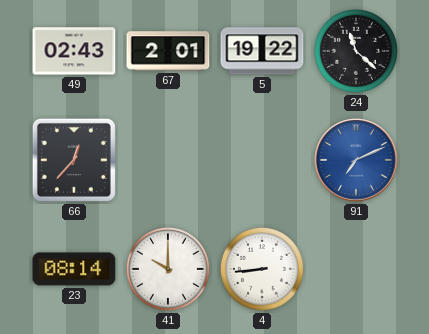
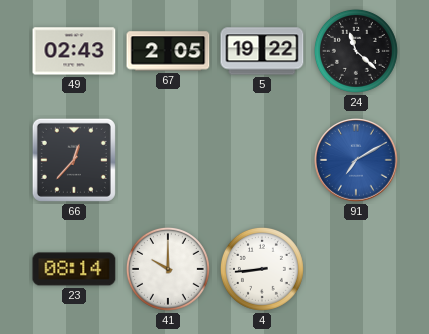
67: 2:01 -> 2:05
91: 7:11 -> 7:10
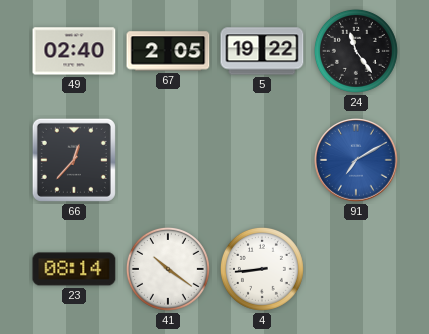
49: 02:43 -> 02:40
24: 11:22 -> 11:24
41: 10:00 -> 10:21
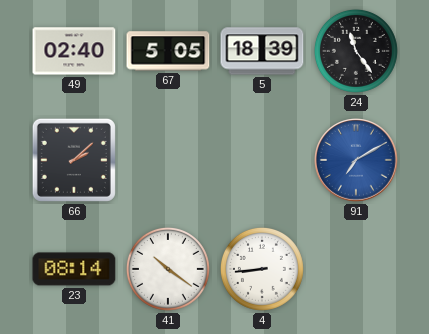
67: 2:05 -> 5:05
5: 19:22 -> 18:39
66: 12:37 -> 2:08
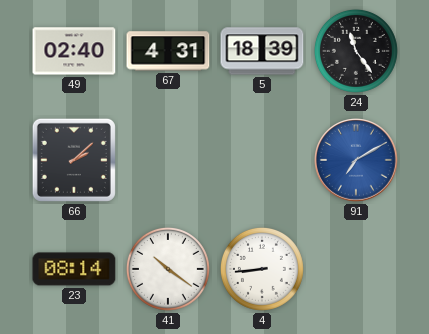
67: 5:05 -> 4:31
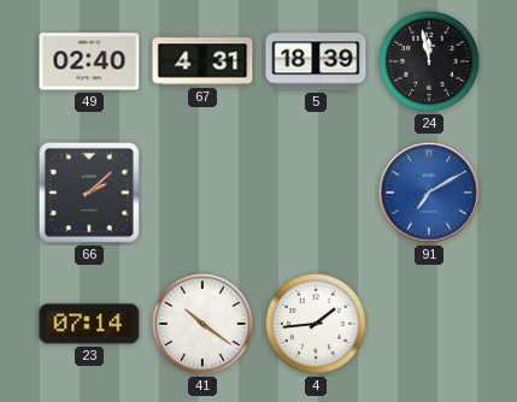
24: 11:24 -> 11:58
23: 08:14 -> 07:14
4: 8:44 -> 1:44
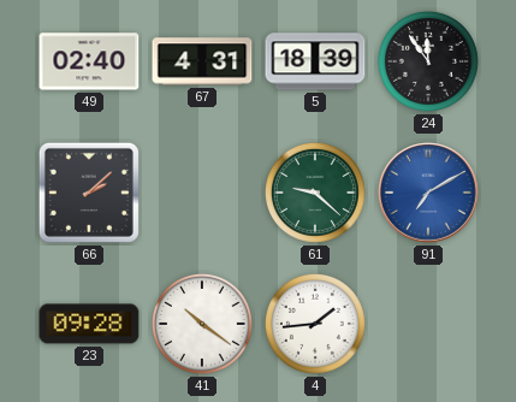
24: 11:58 -> 11:54
61: none -> 9:22
23: 07:14 -> 09:28
